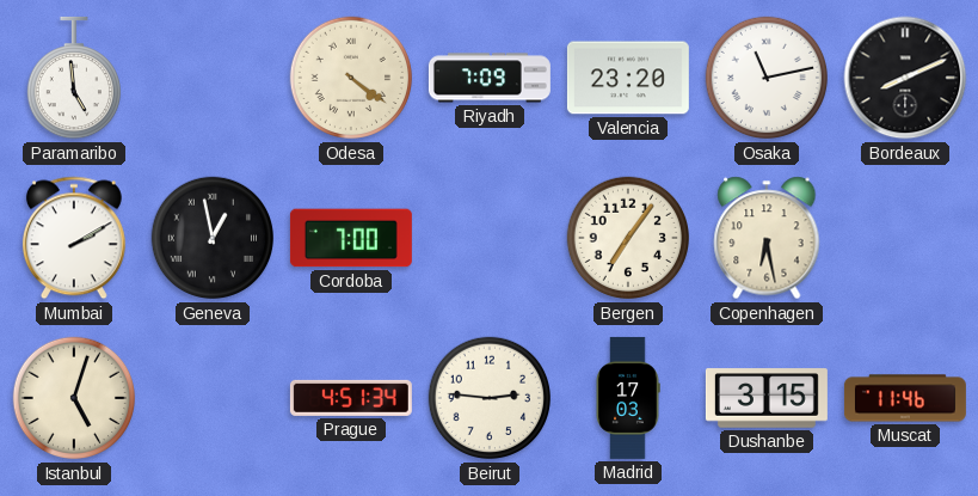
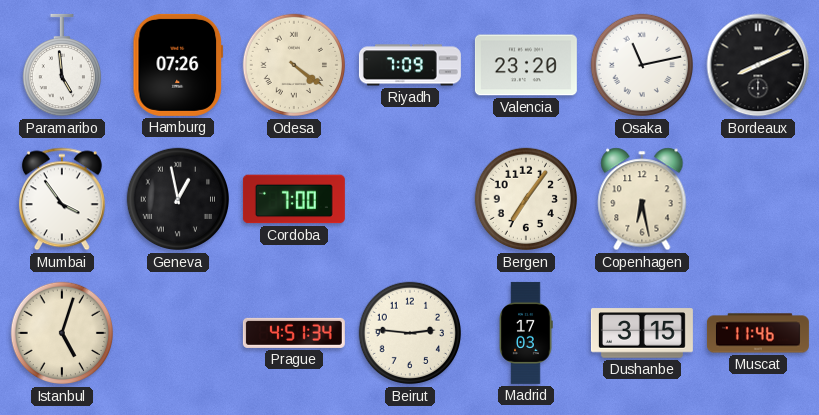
Hamburg: none -> 07:26
Mumbai: 2:10 -> 3:54
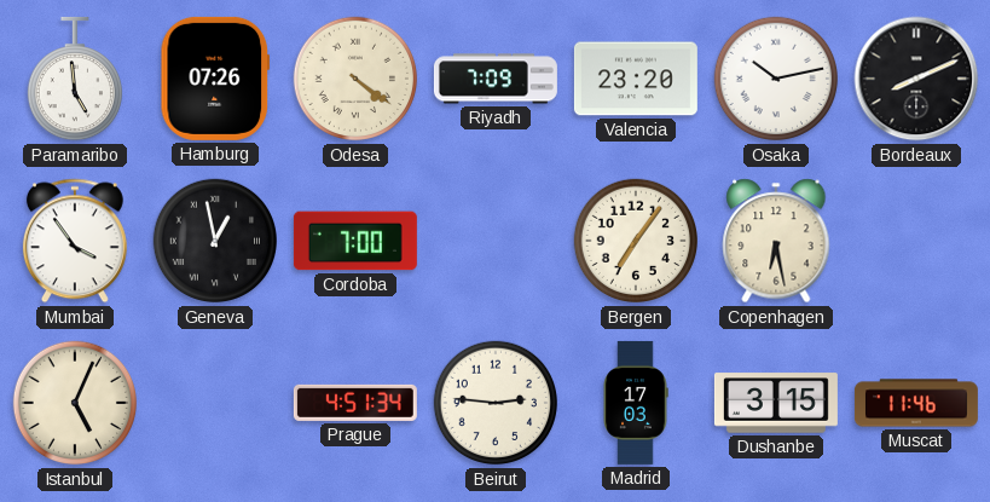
Osaka: 11:13 -> 10:13
Istanbul: 5:03 -> 5:04
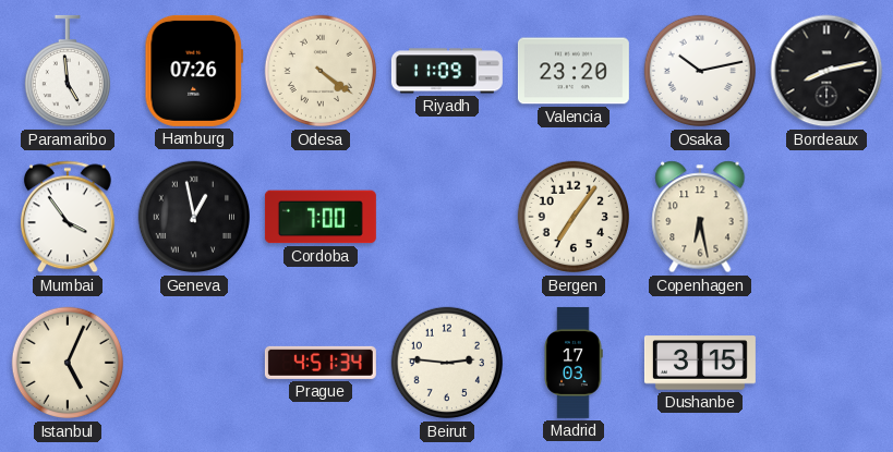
Riyadh: 7:09 -> 11:09
Bordeaux: 8:11 -> 8:13
Muscat: 11:46 -> none
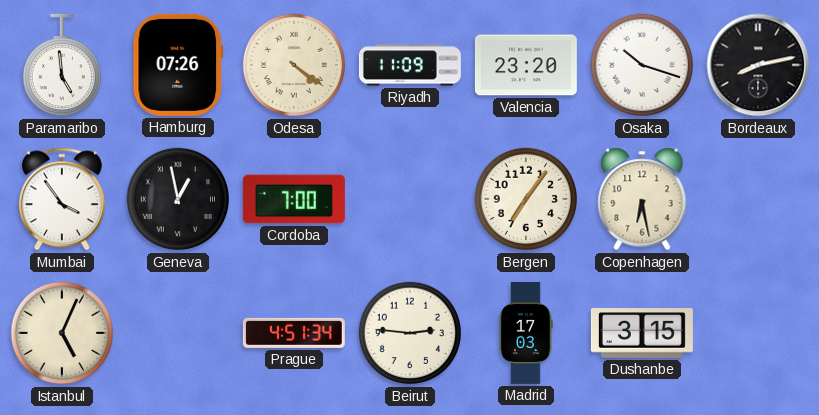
Osaka: 10:13 -> 10:18
